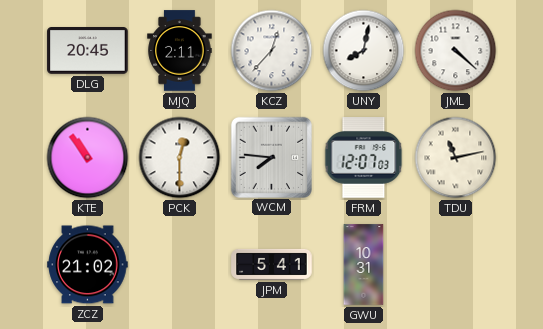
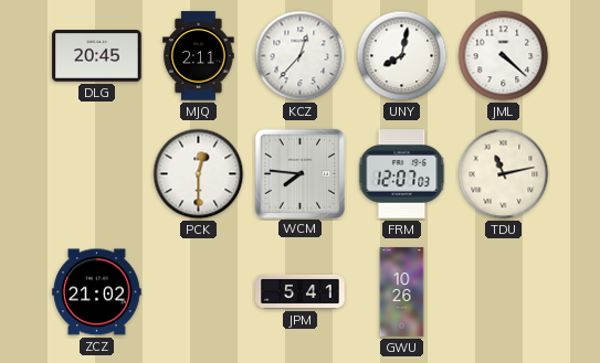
KTE: 10:54 -> none
GWU: 10:31 -> 10:26
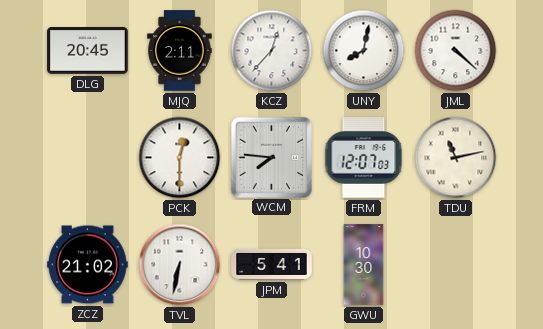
TVL: none -> 6:32
GWU: 10:26 -> 10:30
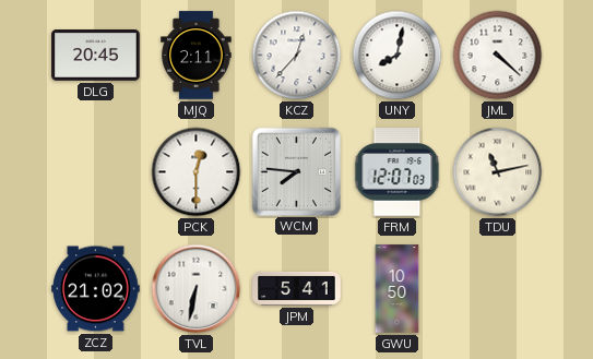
GWU: 10:30 -> 10:50
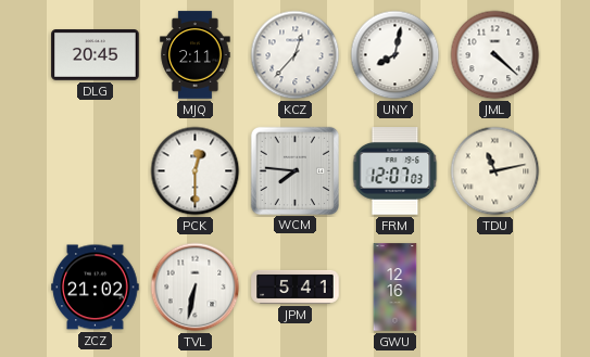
GWU: 10:50 -> 12:16
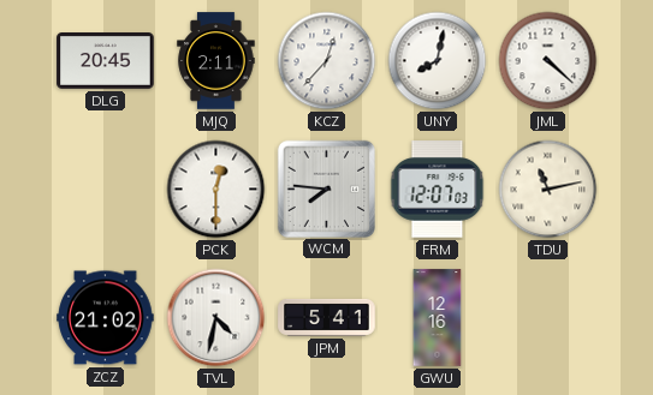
TVL: 6:32 -> 4:32
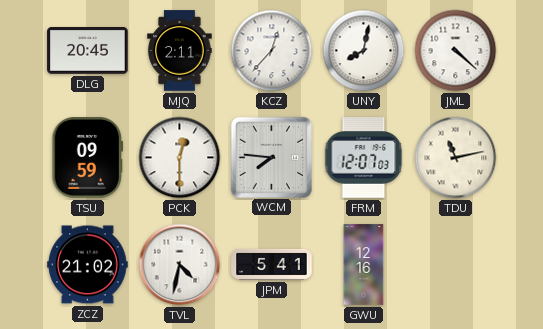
TSU: none -> 09:59
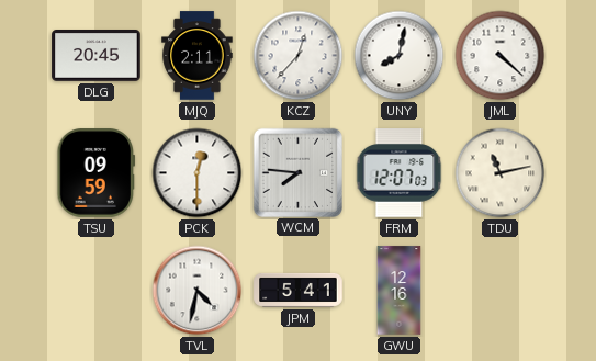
ZCZ: 21:02 -> none
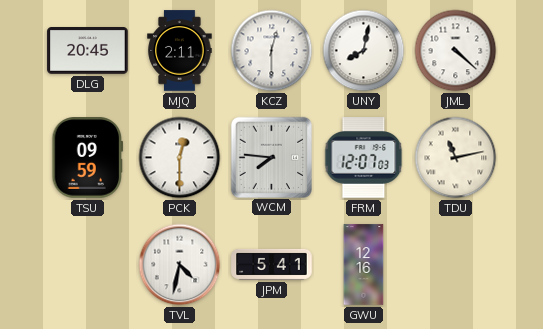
KCZ: 12:37 -> 12:30
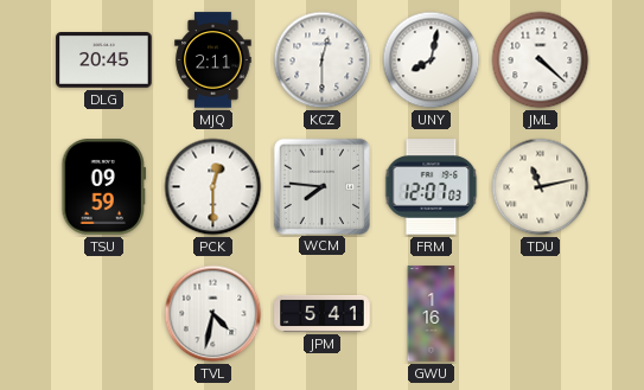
GWU: 12:16 -> 1:16
